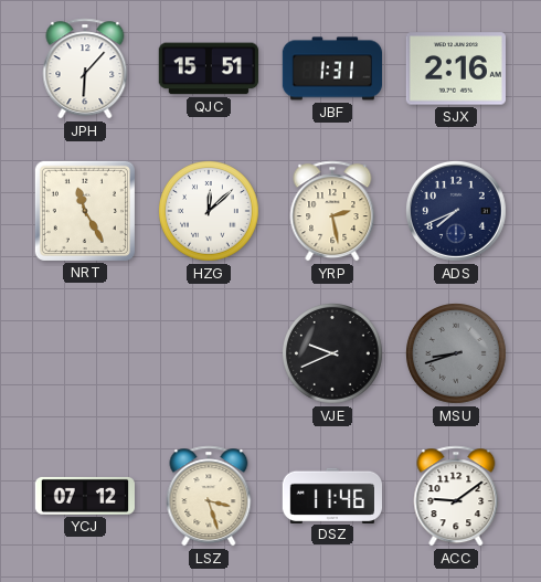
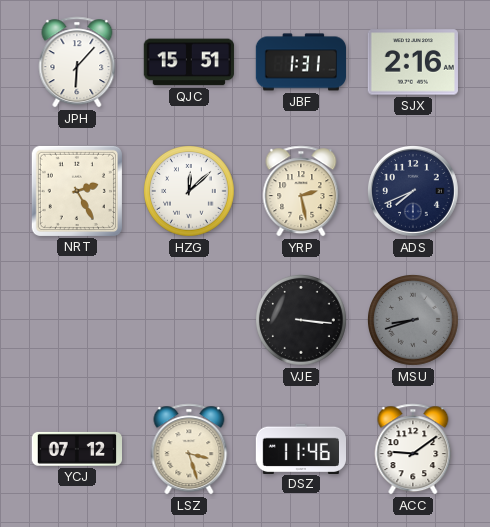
NRT: 11:25 -> 2:25
VJE: 9:41 -> 3:16
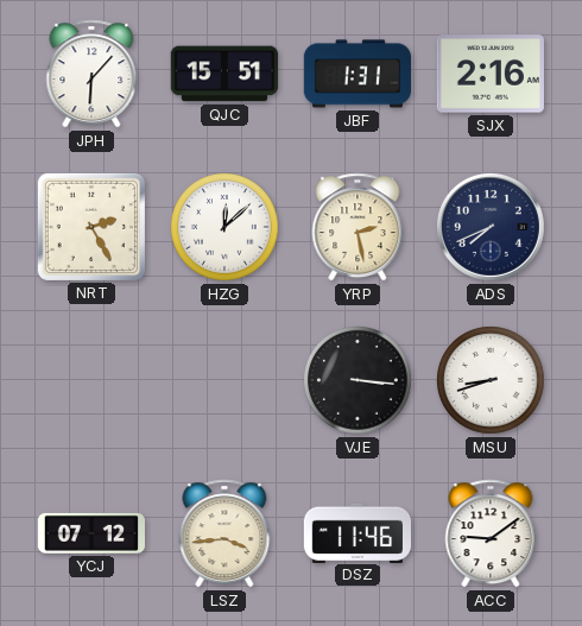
MSU dial: grey -> white
LSZ: 3:27 -> 3:44
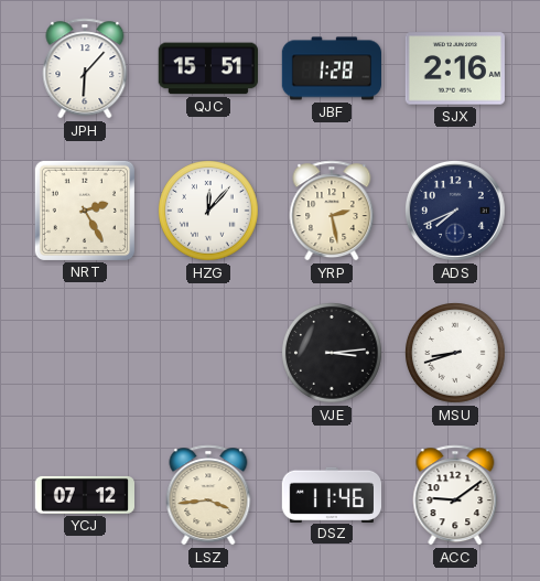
JBF: 1:31 -> 1:28
HZG: 12:08 -> 12:07
VJE: 3:16 -> 3:14
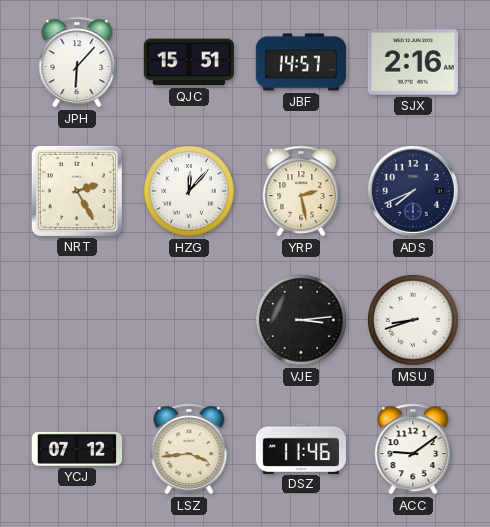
JBF: 1:28 -> 14:57
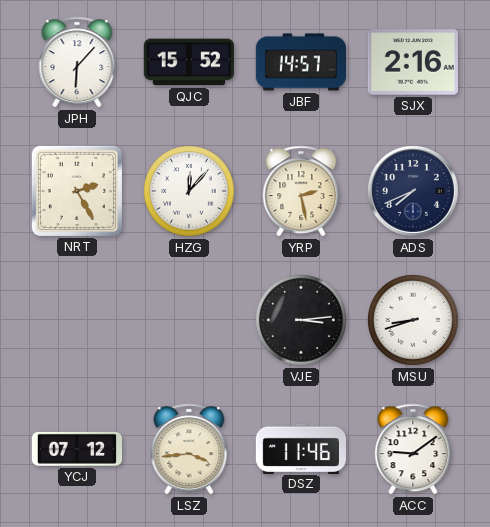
QJC: 15:51 -> 15:52
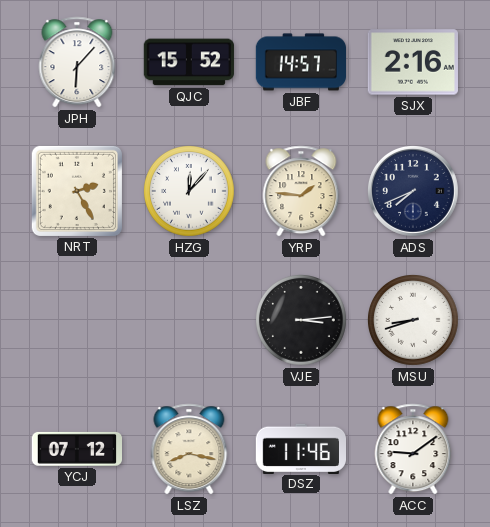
YRP: 2:28 -> 1:46
LSZ: 3:44 -> 8:17
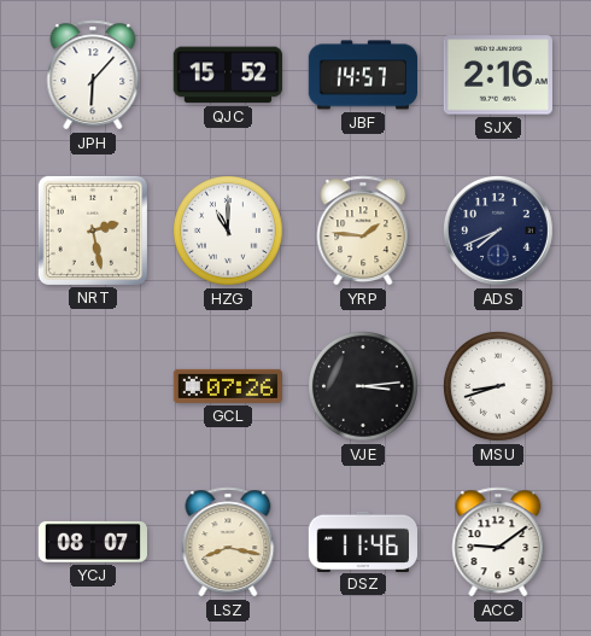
NRT: 2:25 -> 2:28
HZG: 12:07 -> 11:00
GCL: none -> 07:26
YCJ: 07:12 -> 08:07
